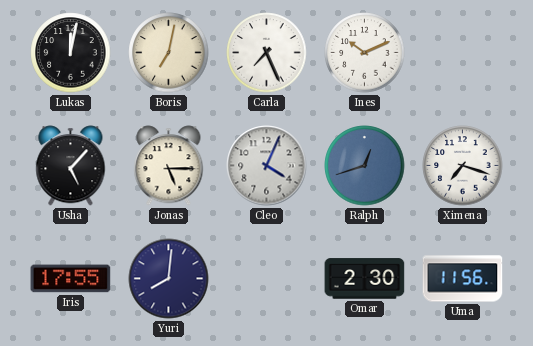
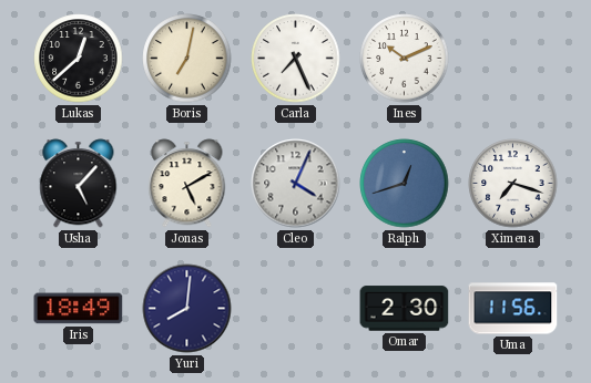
Lukas: 12:02 -> 12:38
Jonas: 5:15 -> 5:10
Iris: 17:55 -> 18:49
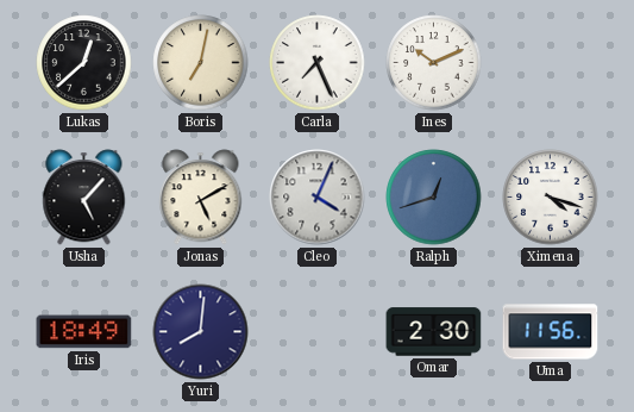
Ximena: 7:18 -> 4:18
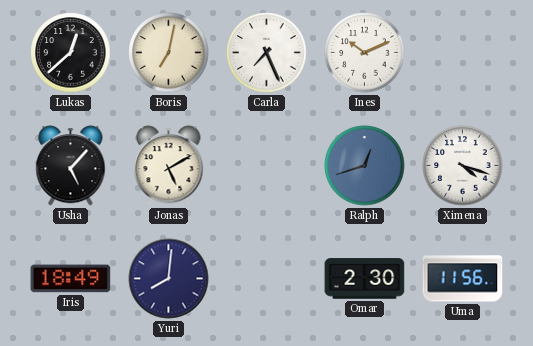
Cleo: 4:04 -> none
